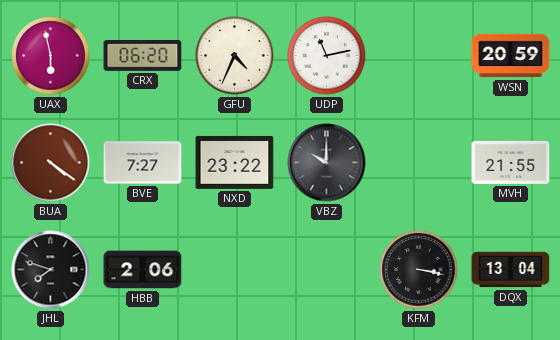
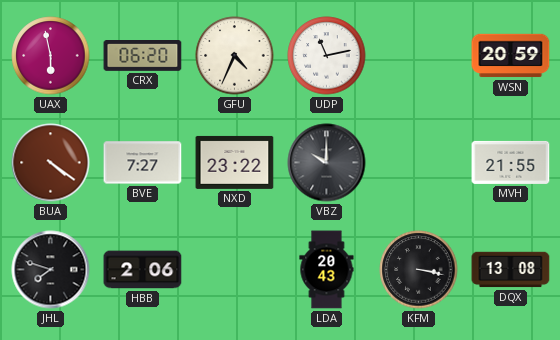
LDA: none -> 20:43
DQX: 13:04 -> 13:08
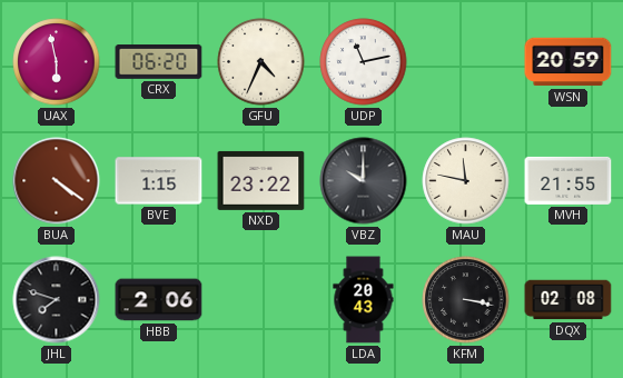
BVE: 7:27 -> 1:15
MAU: none -> 11:47
DQX: 13:08 -> 02:08
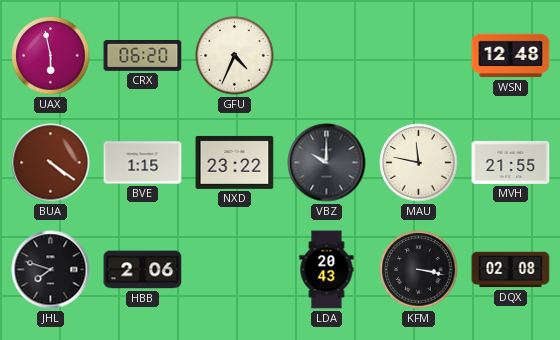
UDP: 11:13 -> none
WSN: 20:59 -> 12:48
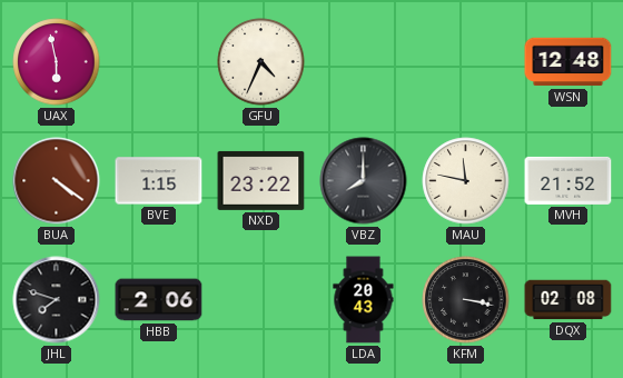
CRX: 06:20 -> none
VBZ: 10:00 -> 8:00
MVH: 21:55 -> 21:52
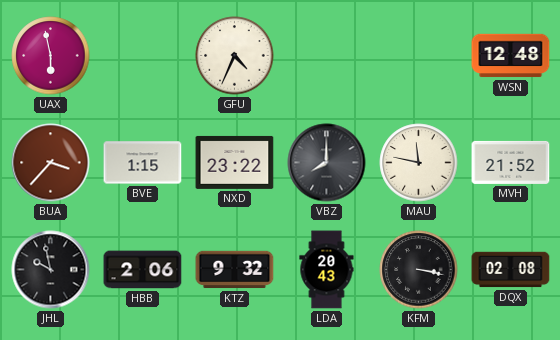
BUA: 4:21 -> 3:37
JHL: 7:48 -> 9:58
KTZ: none -> 9:32
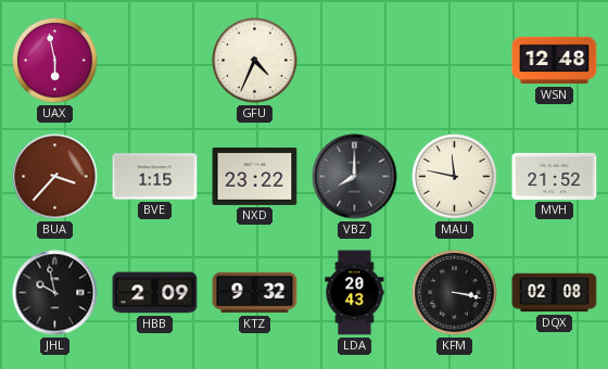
HBB: 2:06 -> 2:09
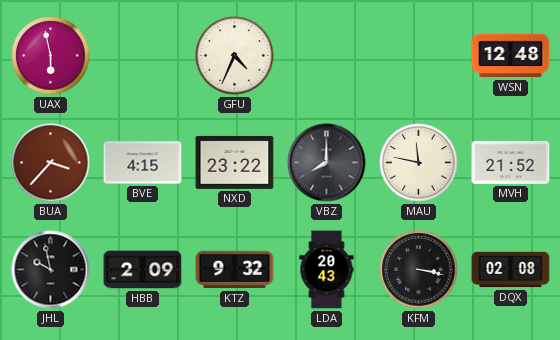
BVE: 1:15 -> 4:15
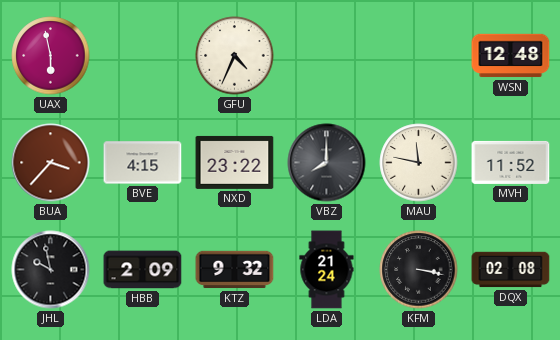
MVH: 21:52 -> 11:52
LDA: 20:43 -> 21:24
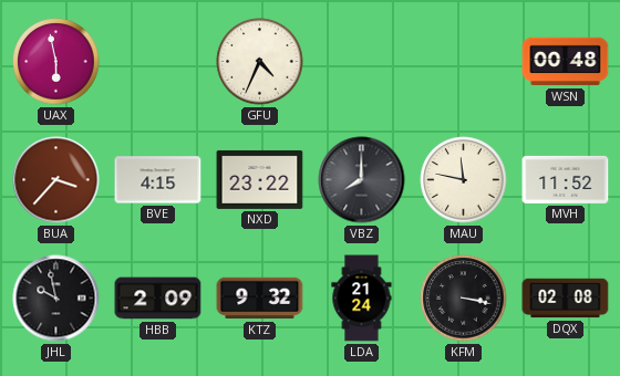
WSN: 12:48 -> 00:48
